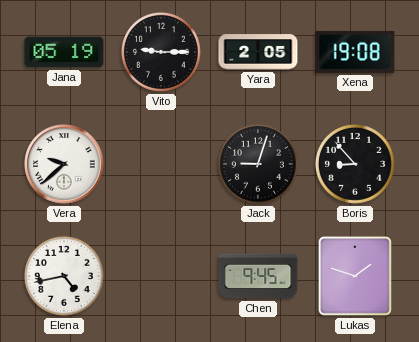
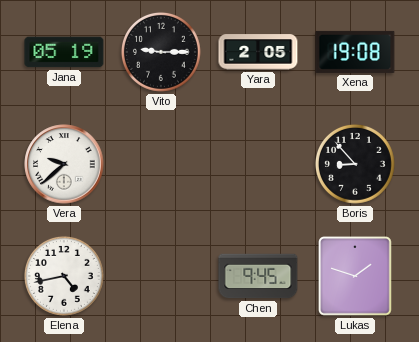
Jack: 9:03 -> none
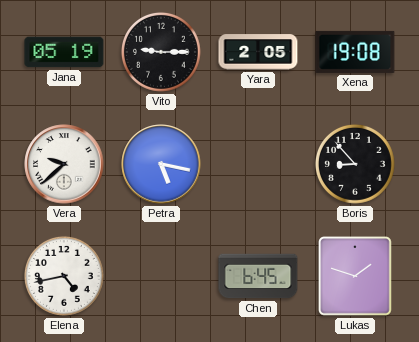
Petra: none -> 5:17
Chen: 9:45 -> 6:45
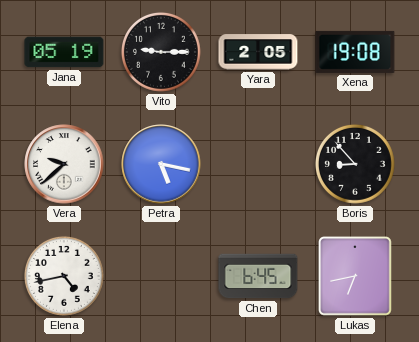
Lukas: 1:48 -> 6:43
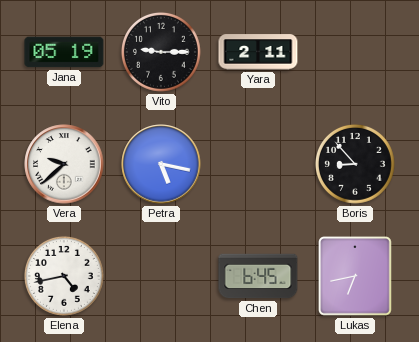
Yara: 2:05 -> 2:11
Xena: 19:08 -> none
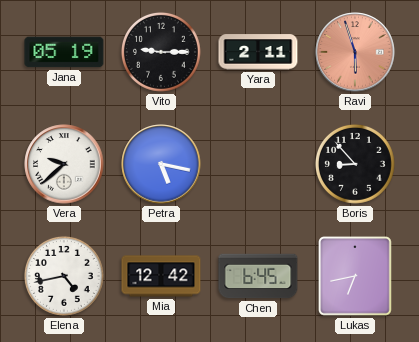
Ravi: none -> 5:57
Mia: none -> 12:42
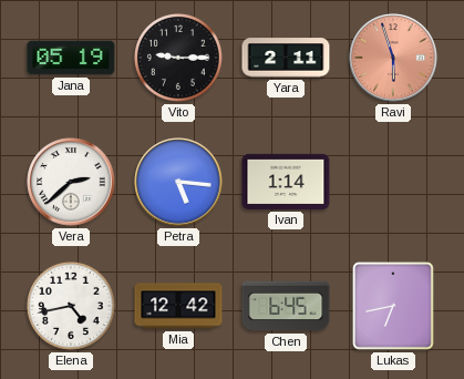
Vera: 9:38 -> 2:38
Petra: 5:17 -> 5:16
Ivan: none -> 1:14
Boris: 8:53 -> none
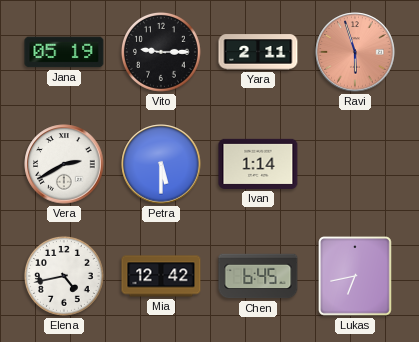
Vera: 2:38 -> 2:40
Petra: 5:16 -> 5:30
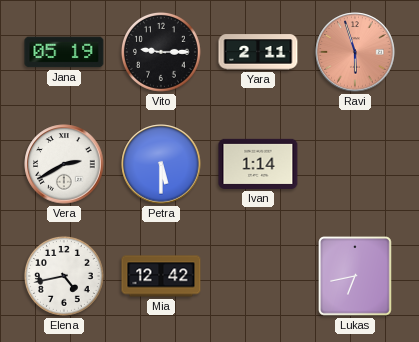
Chen: 6:45 -> none
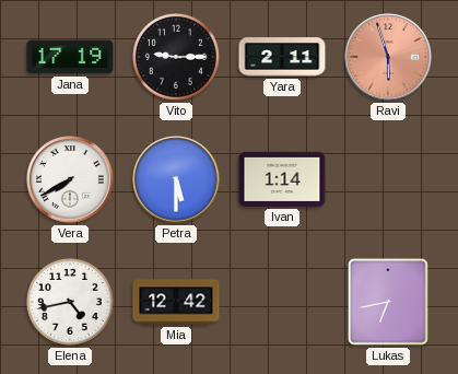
Jana: 05:19 -> 17:19
Vera: 2:40 -> 7:40
